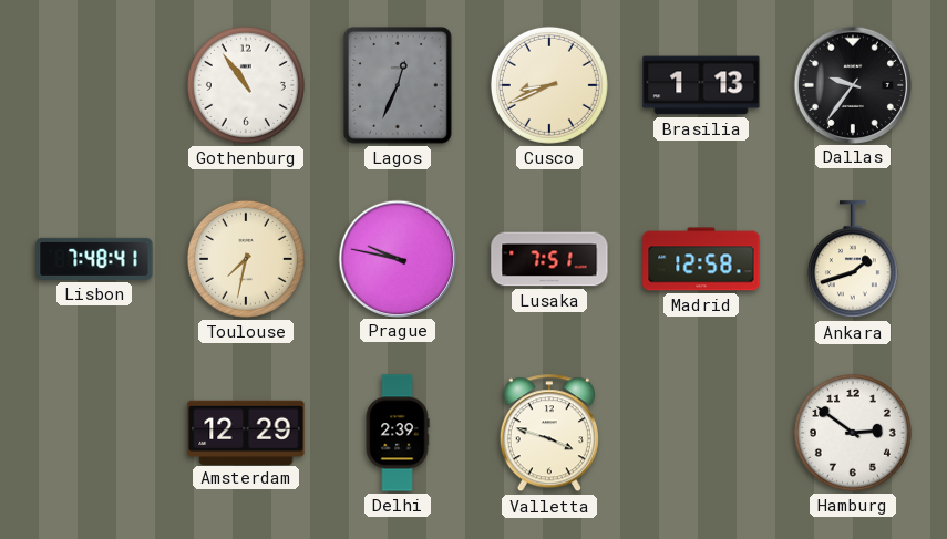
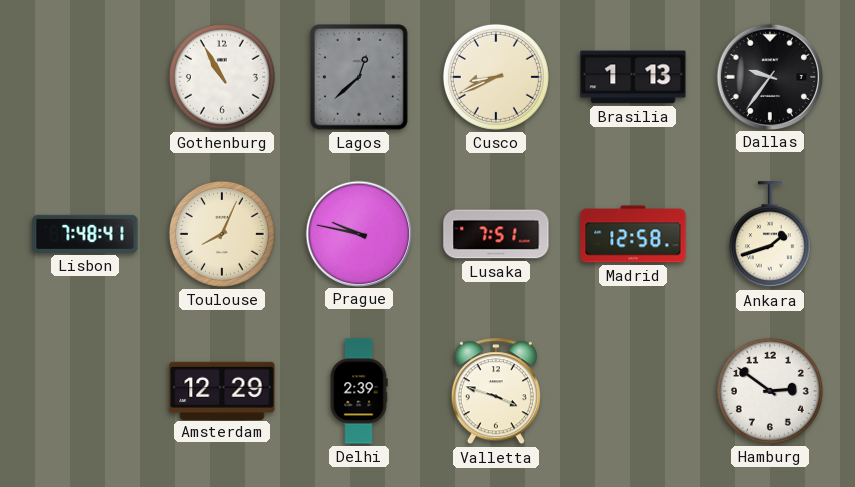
Gothenburg: 10:54 -> 10:55
Lagos: 12:34 -> 12:38
Toulouse: 7:32 -> 8:04
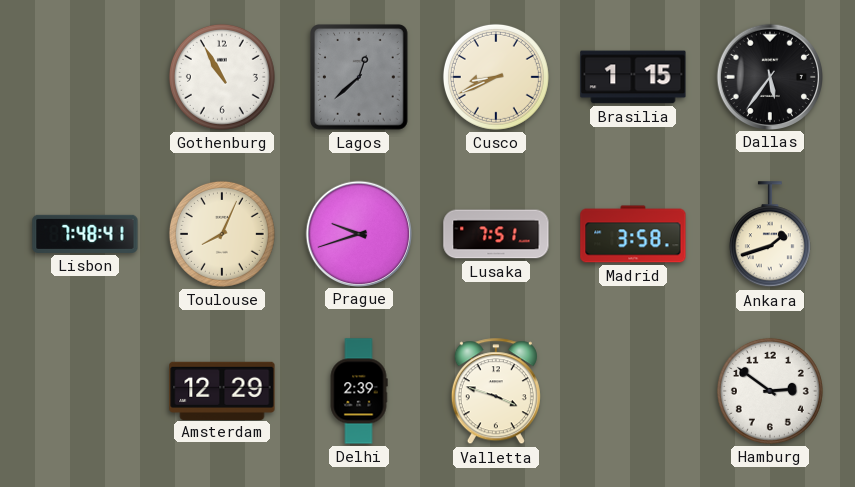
Brasilia: 1:13 -> 1:15
Dallas: 9:36 -> 5:36
Prague: 9:47 -> 9:42
Madrid: 12:58 -> 3:58
